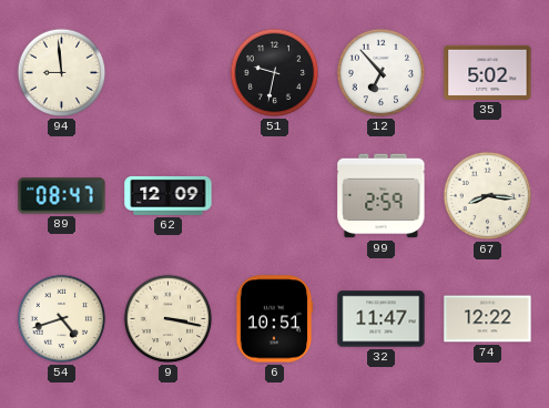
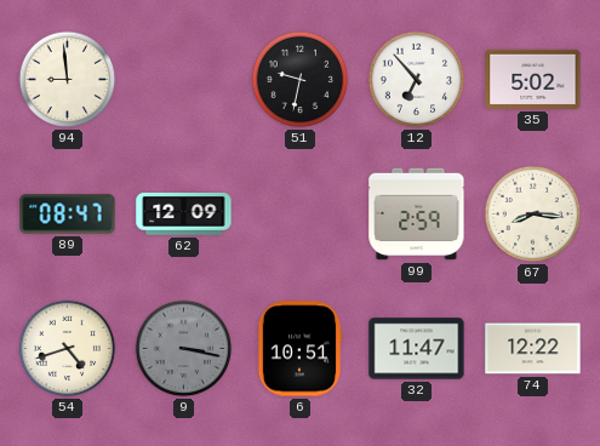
9 dial: cream -> grey
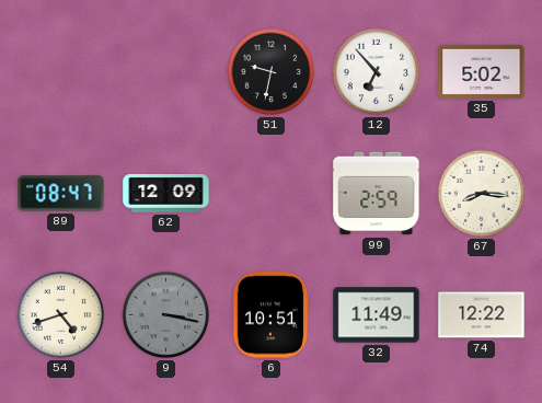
94: 8:59 -> none
32: 11:47 -> 11:49
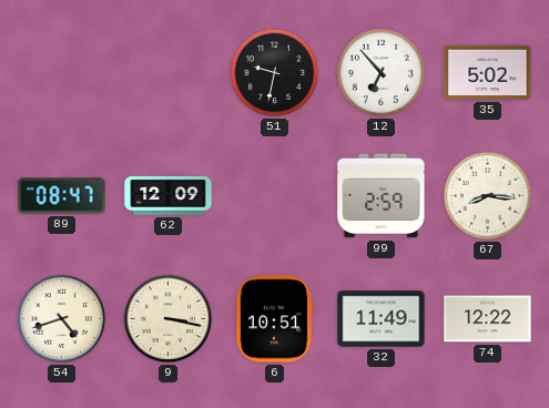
9 dial: grey -> cream
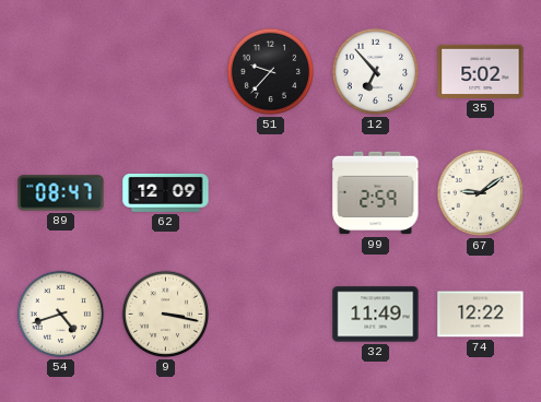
51: 9:32 -> 9:37
67: 8:16 -> 9:09
6: 10:51 -> none
